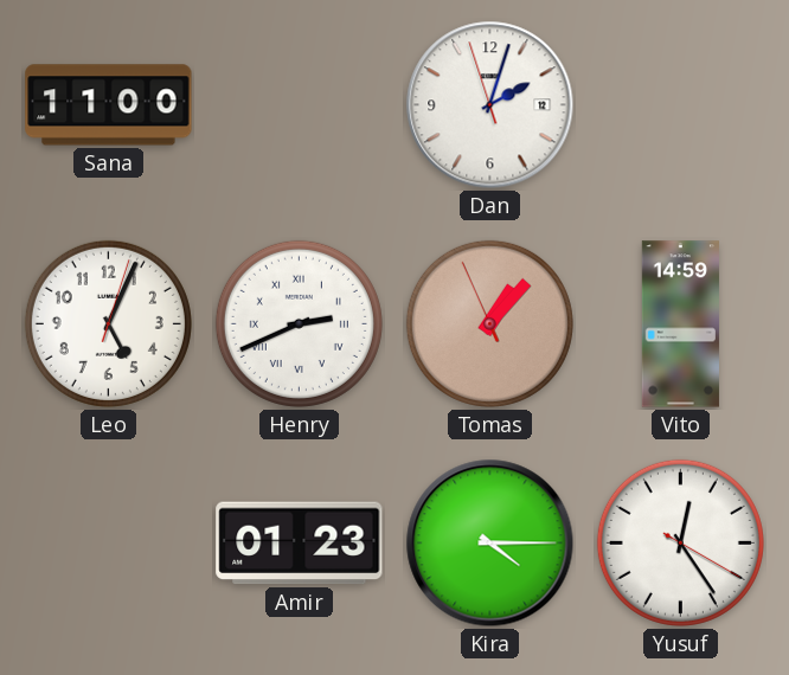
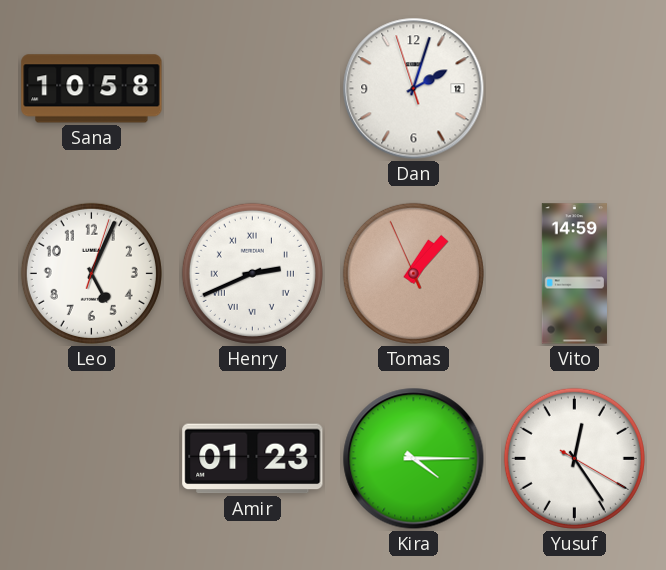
Sana: 11:00 -> 10:58
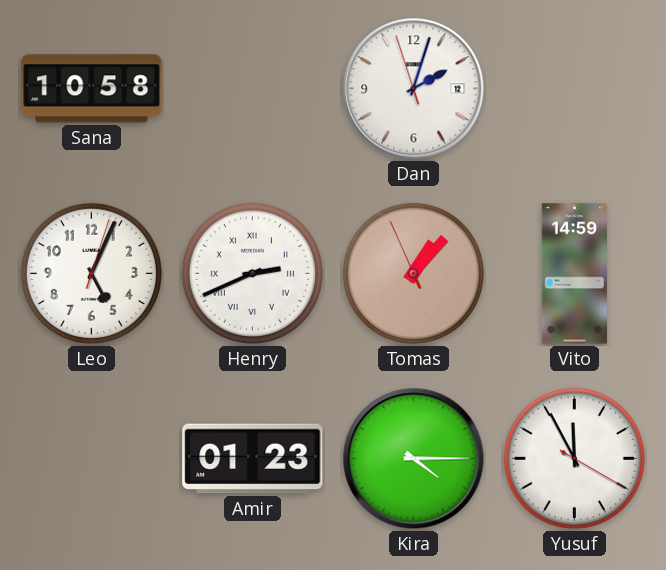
Yusuf: 12:24 -> 11:55
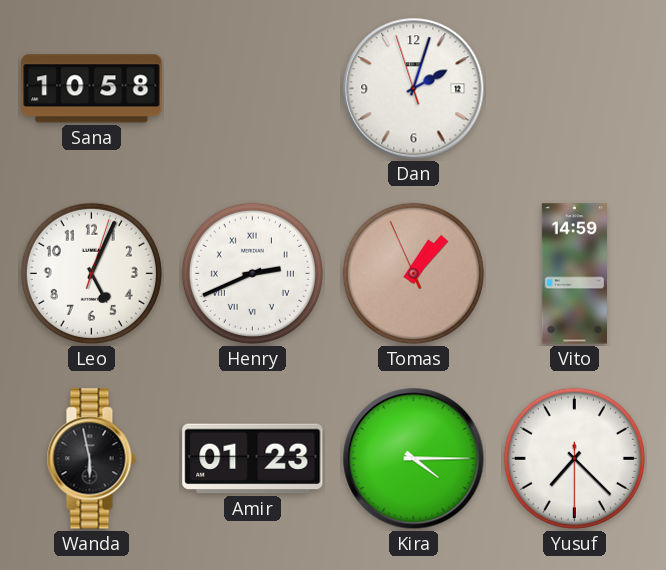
Wanda: none -> 5:58
Yusuf: 11:55 -> 7:22
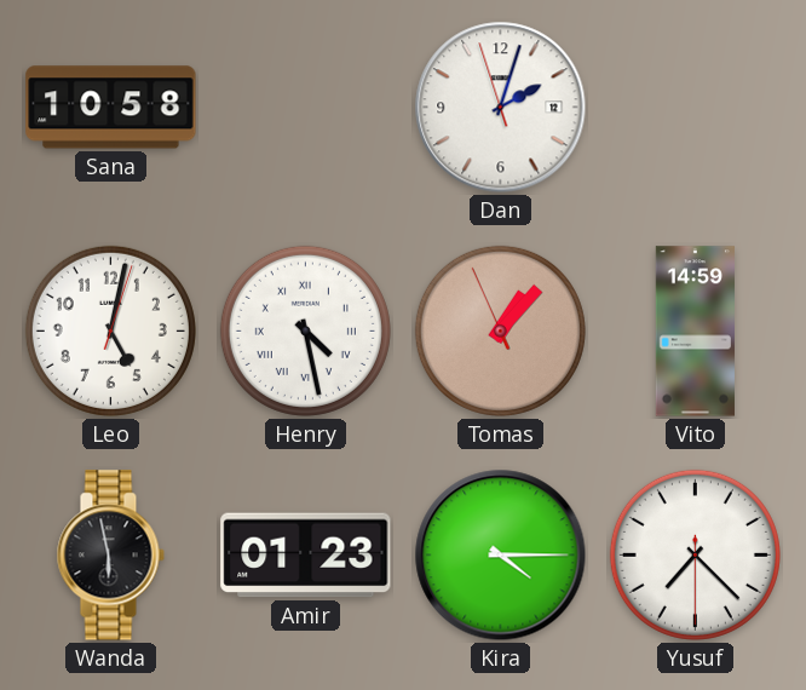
Leo: 5:04 -> 5:02
Henry: 2:41 -> 4:28
